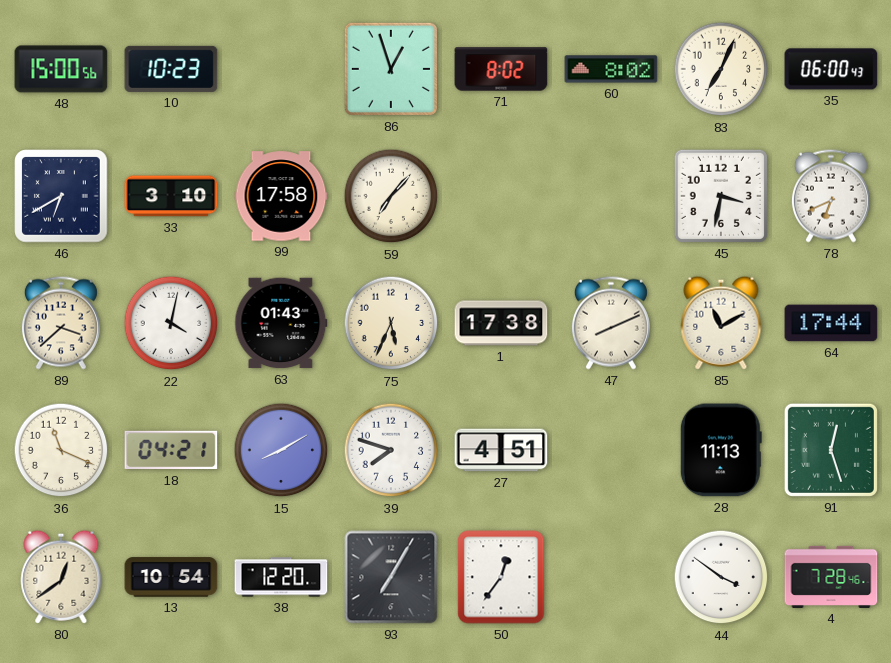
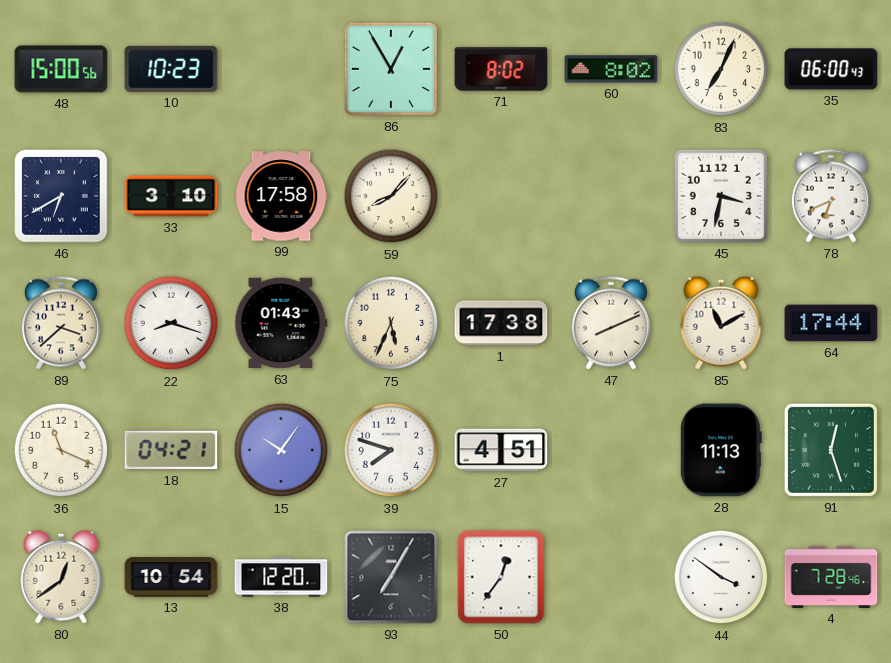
86: 12:57 -> 12:55
59: 7:07 -> 8:07
22: 4:02 -> 8:18
15: 8:10 -> 10:06
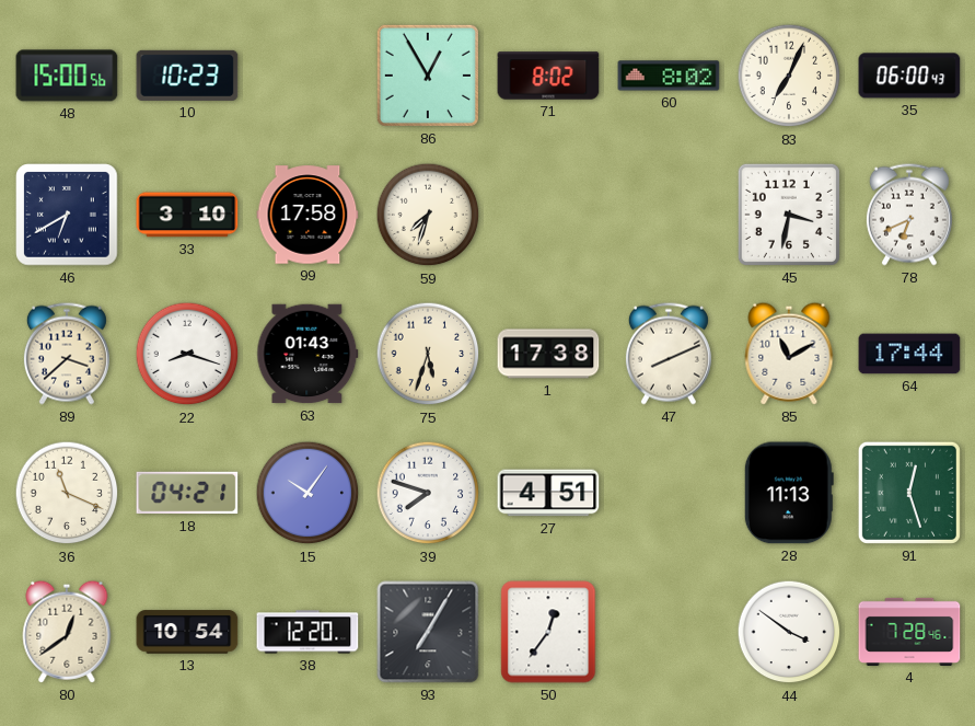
59: 8:07 -> 7:33
75: 5:34 -> 5:33
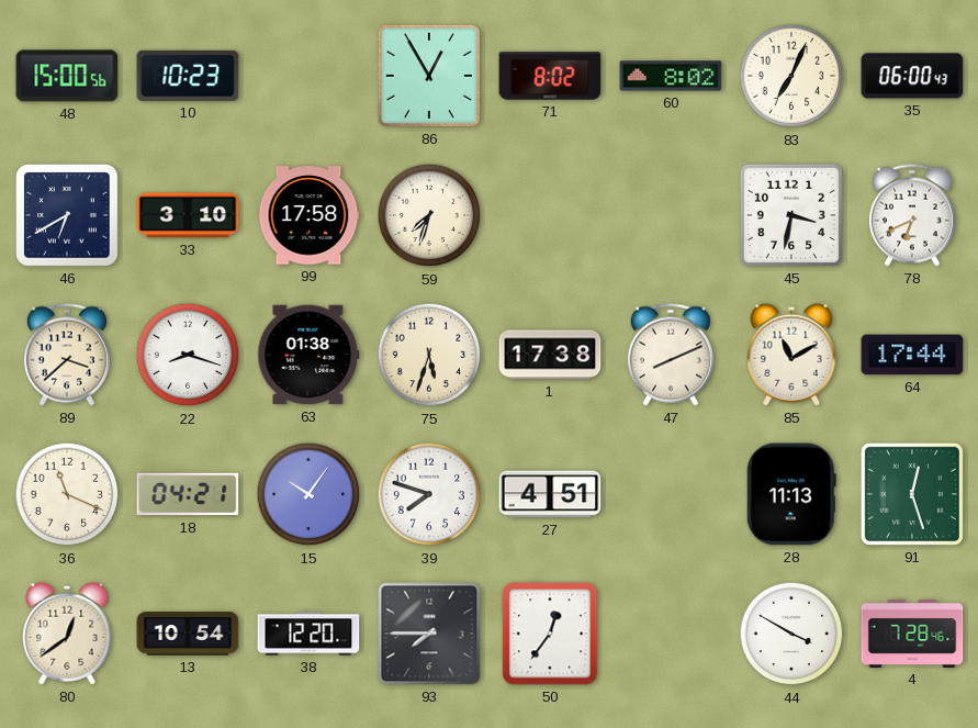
63: 01:43 -> 01:38
93: 7:05 -> 7:45
44: 3:51 -> 3:50
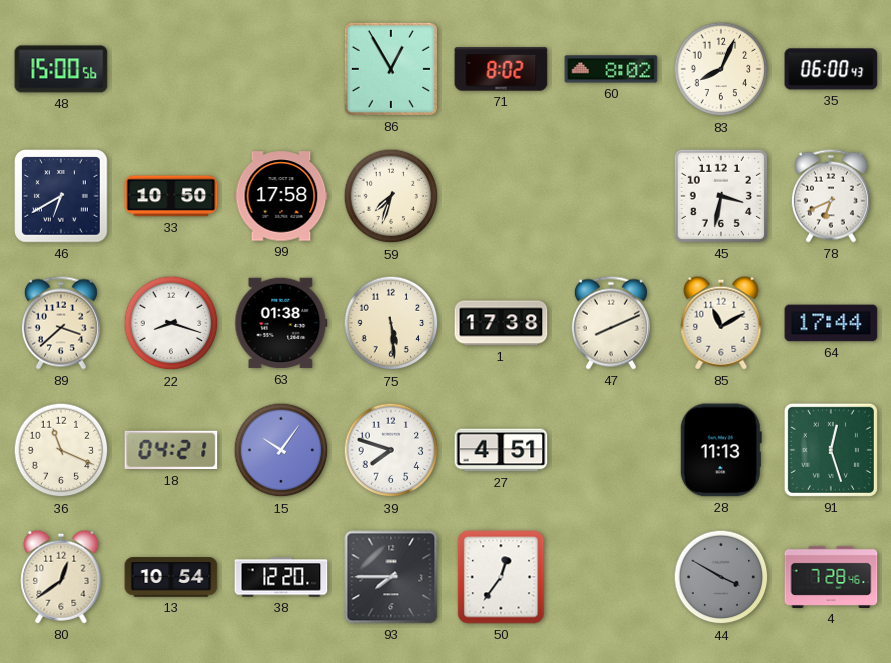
10: 10:23 -> none
83: 7:04 -> 8:04
33: 3:10 -> 10:50
75: 5:33 -> 5:29
44 dial: white -> grey
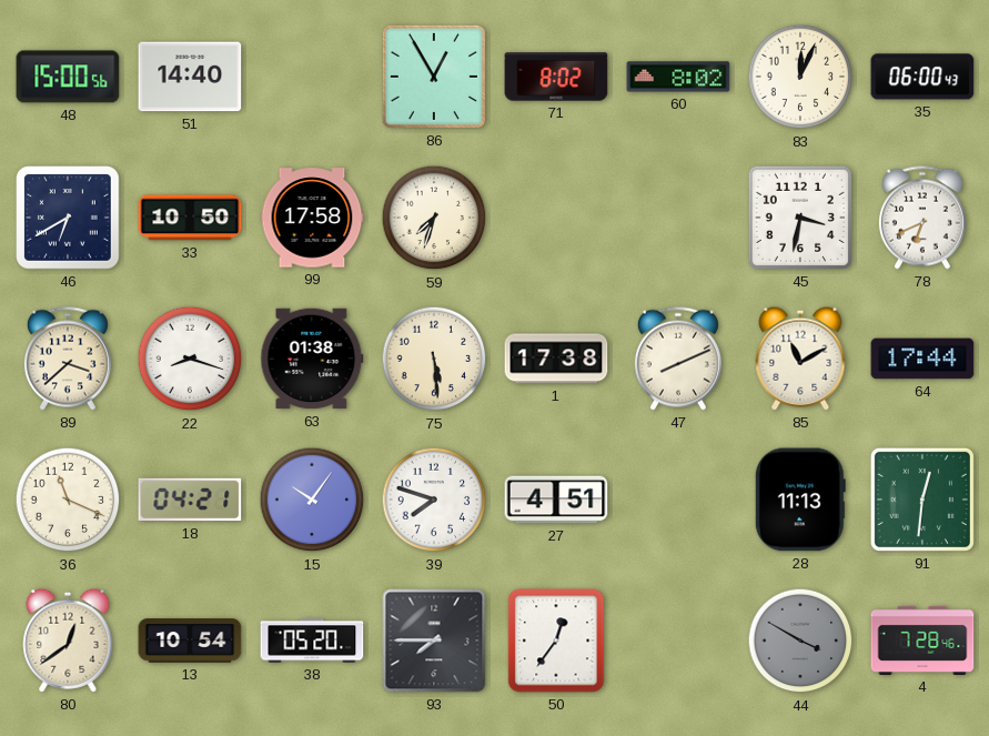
51: none -> 14:40
83: 8:04 -> 12:04
91: 12:27 -> 12:31
38: 12:20 -> 05:20
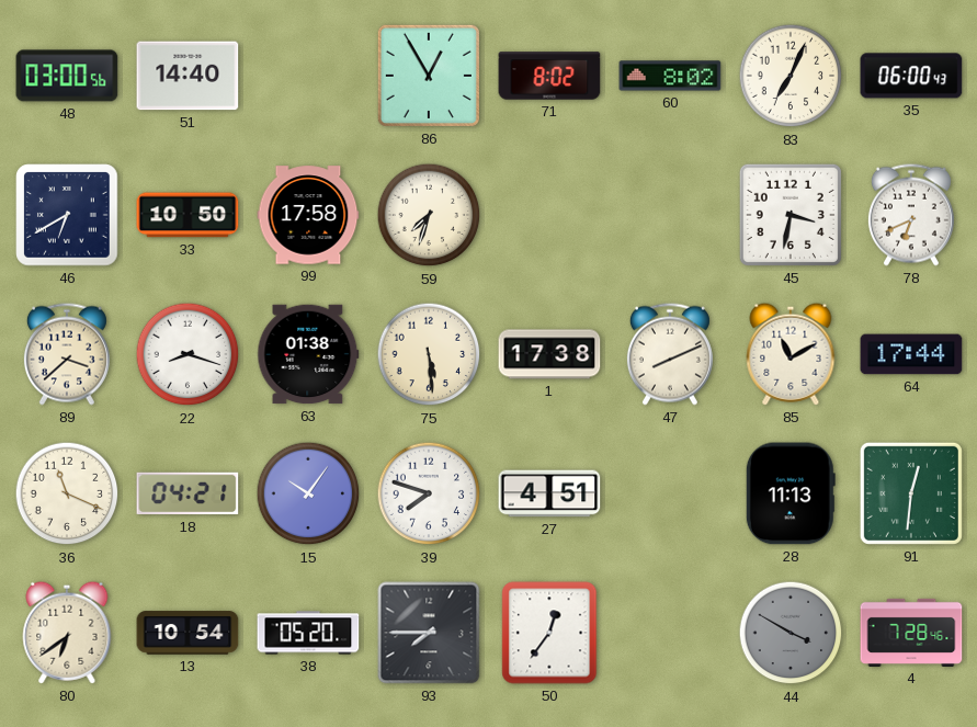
48: 15:00 -> 03:00
83: 12:04 -> 7:04
80: 12:39 -> 6:39
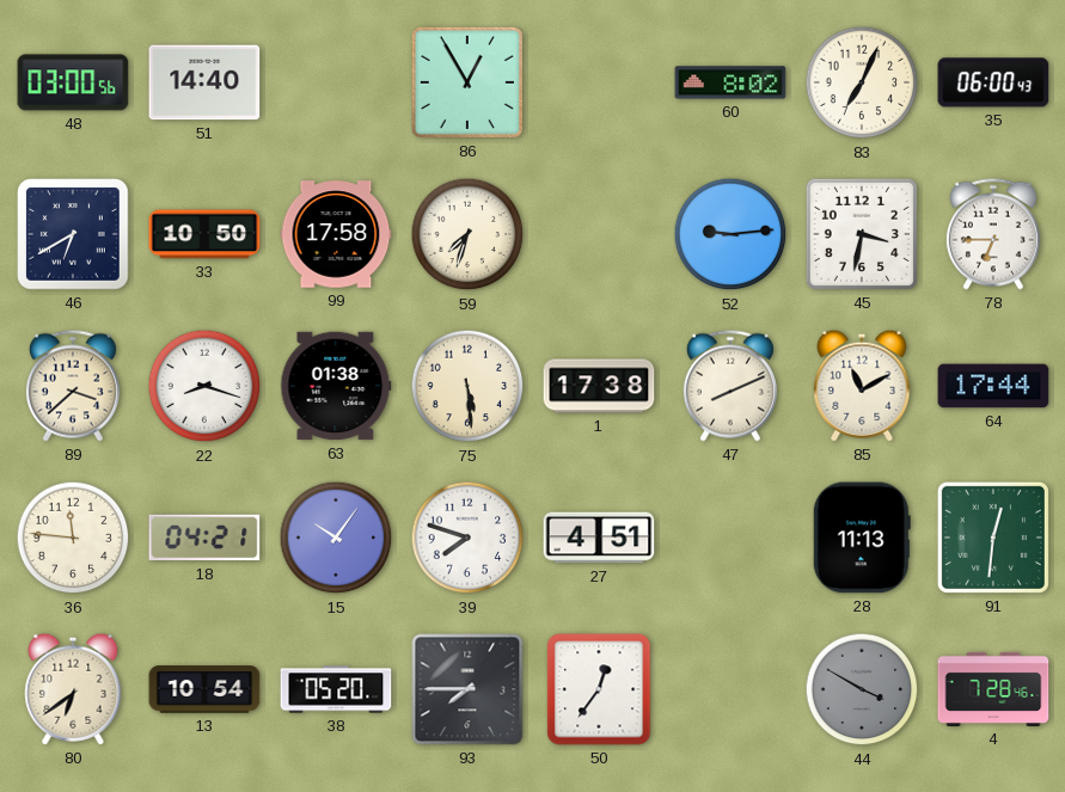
71: 8:02 -> none
52: none -> 9:14
78: 6:41 -> 6:45
36: 11:19 -> 11:46
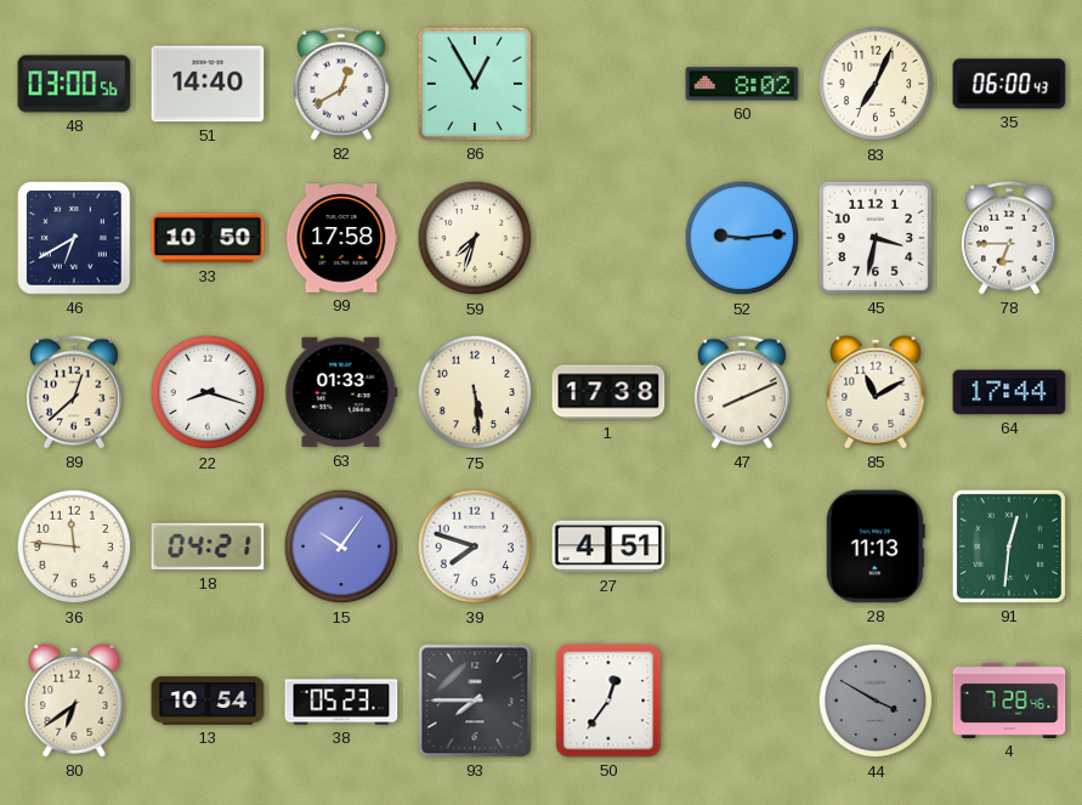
82: none -> 12:40
89: 3:38 -> 12:38
63: 01:38 -> 01:33
38: 05:20 -> 05:23
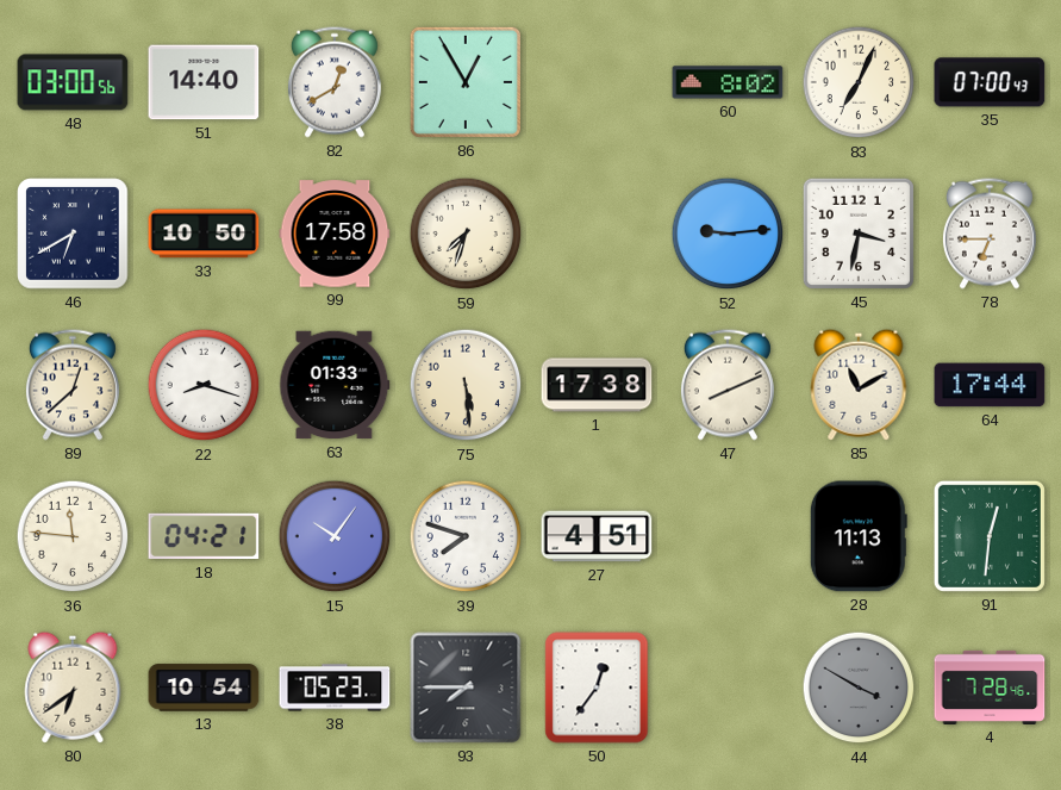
35: 06:00 -> 07:00
